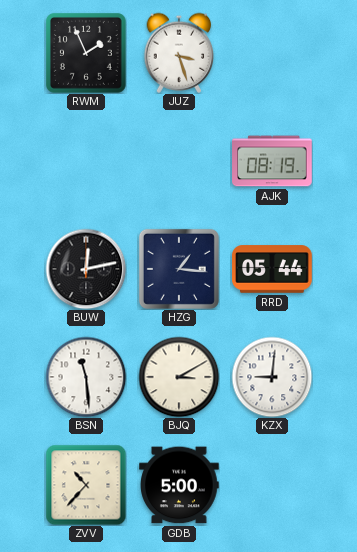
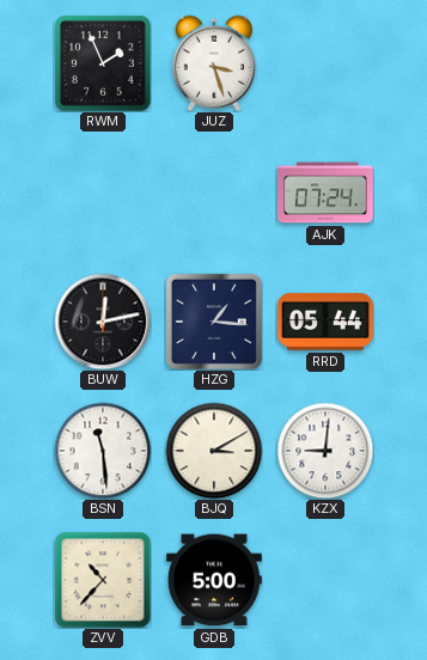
AJK: 08:19 -> 07:24
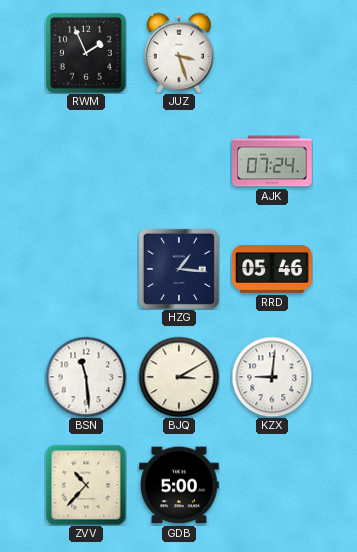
BUW: 12:13 -> none
RRD: 05:44 -> 05:46
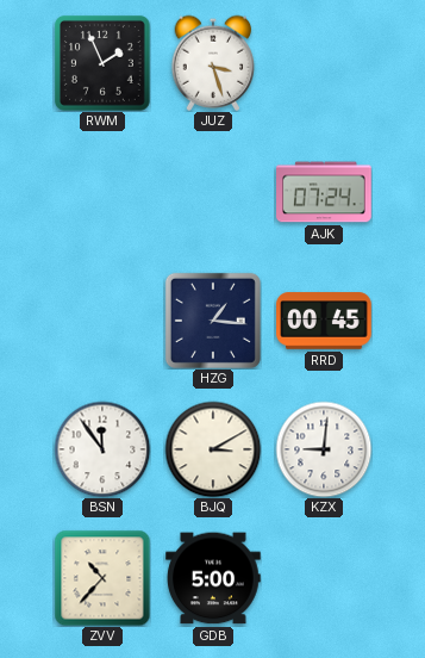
RRD: 05:46 -> 00:45
BSN: 11:29 -> 11:54
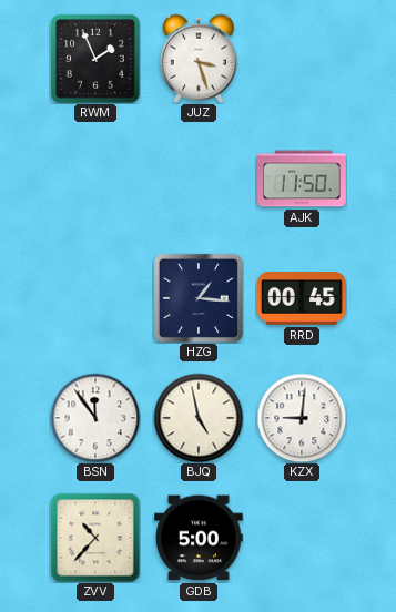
AJK: 07:24 -> 11:50
BJQ: 3:10 -> 4:58
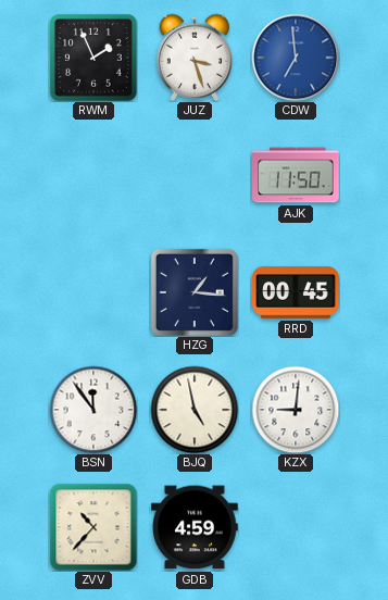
CDW: none -> 6:59
GDB: 5:00 -> 4:59
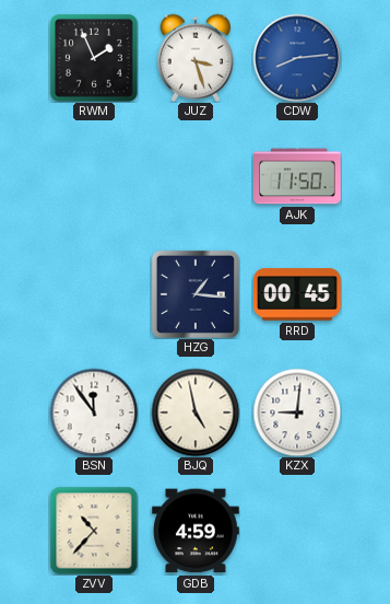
CDW: 6:59 -> 8:14
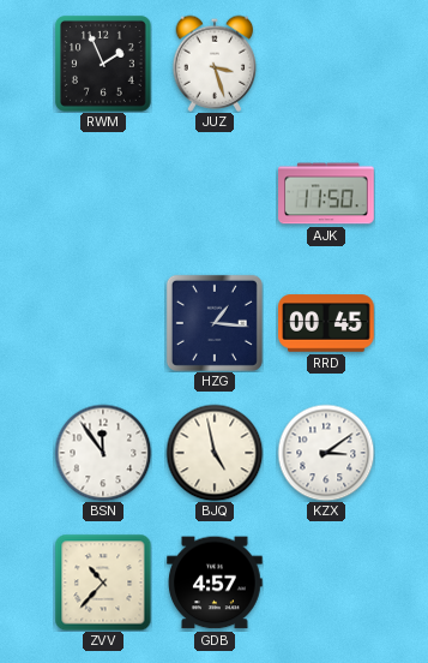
CDW: 8:14 -> none
KZX: 9:01 -> 3:09
GDB: 4:59 -> 4:57
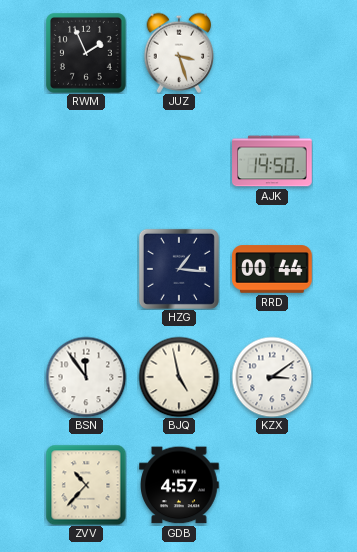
AJK: 11:50 -> 14:50
RRD: 00:45 -> 00:44
